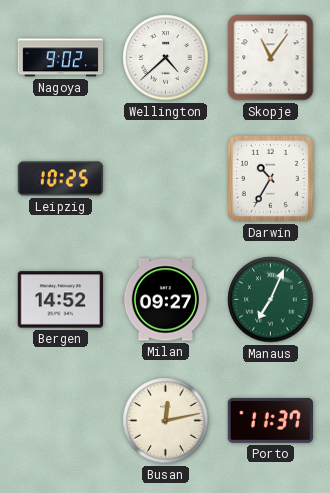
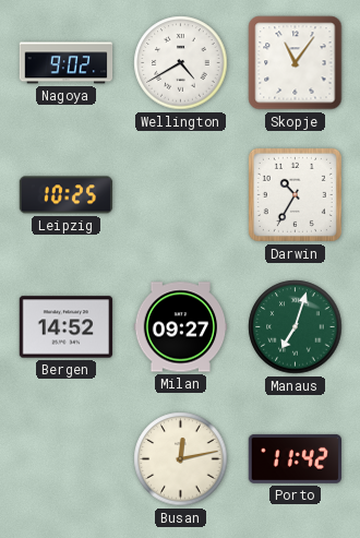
Wellington: 4:38 -> 4:40
Manaus: 7:04 -> 7:03
Porto: 11:37 -> 11:42
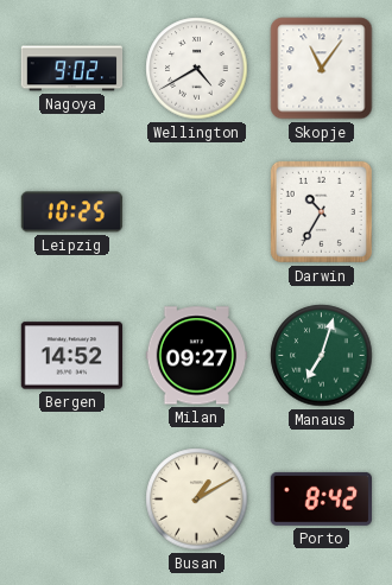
Busan: 12:13 -> 1:10
Porto: 11:42 -> 8:42
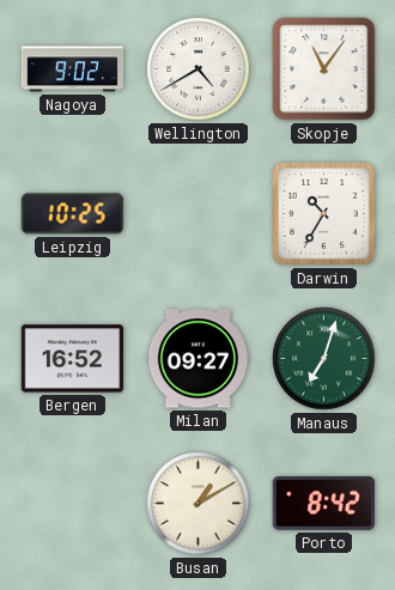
Bergen: 14:52 -> 16:52
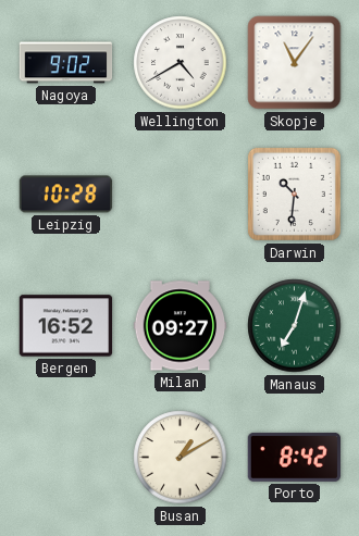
Leipzig: 10:25 -> 10:28
Darwin: 10:35 -> 10:31
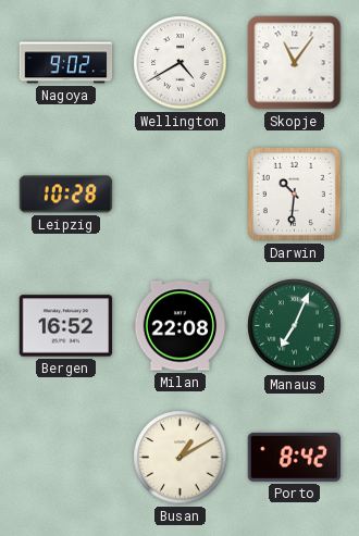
Milan: 09:27 -> 22:08
Manaus: 7:03 -> 7:04
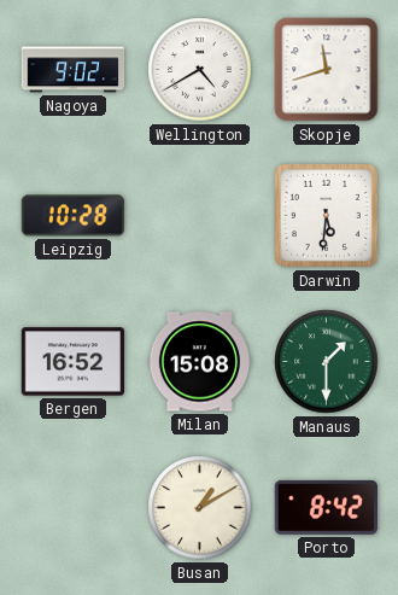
Skopje: 11:06 -> 11:42
Darwin: 10:31 -> 5:31
Milan: 22:08 -> 15:08
Manaus: 7:04 -> 1:30
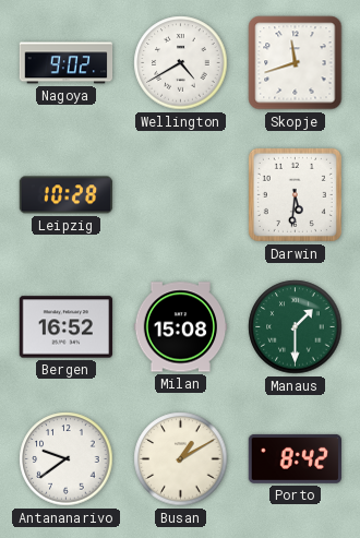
Antananarivo: none -> 9:39
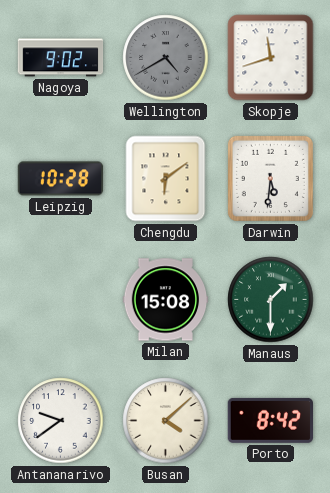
Wellington dial: white -> grey
Chengdu: none -> 6:09
Bergen: 16:52 -> none
Busan: 1:10 -> 4:08
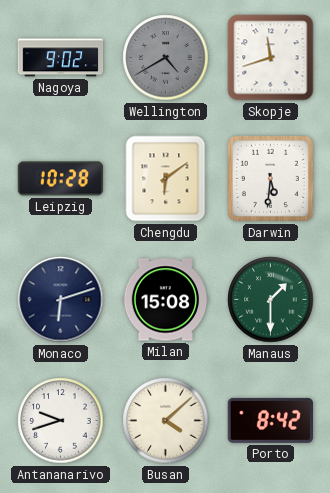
Monaco: none -> 6:12
Antananarivo: 9:39 -> 9:42
